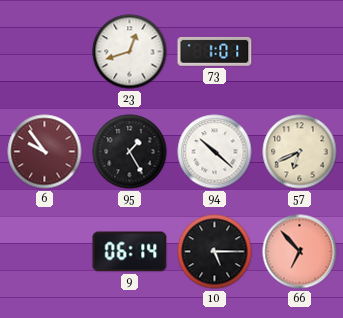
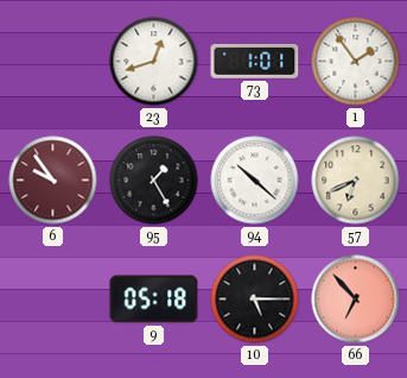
1: none -> 1:54
9: 06:14 -> 05:18
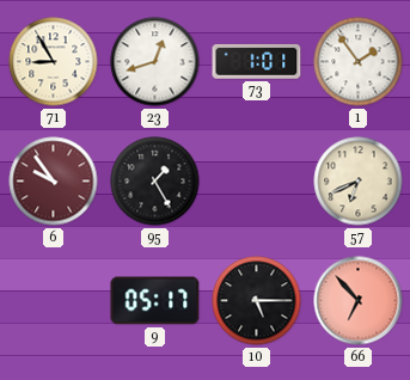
71: none -> 8:55
94: 10:22 -> none
9: 05:18 -> 05:17
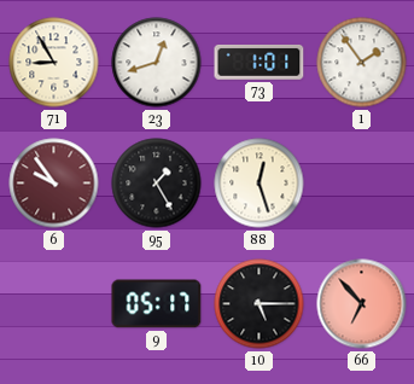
88: none -> 12:27
57: 6:41 -> none
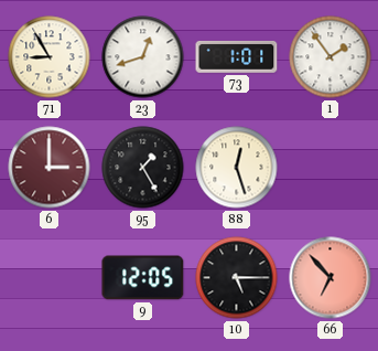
6: 9:54 -> 3:00
9: 05:17 -> 12:05
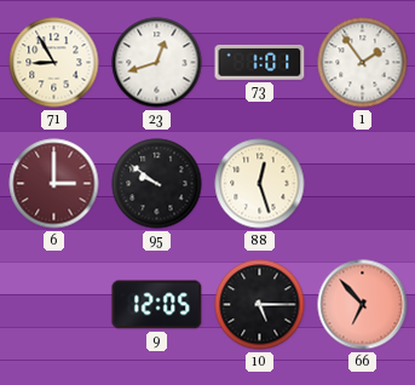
95: 1:25 -> 9:51
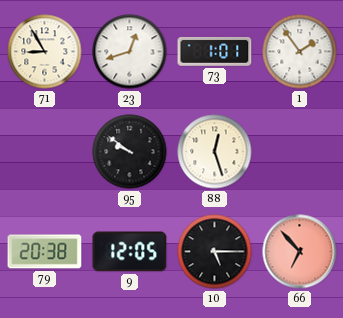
6: 3:00 -> none
79: none -> 20:38
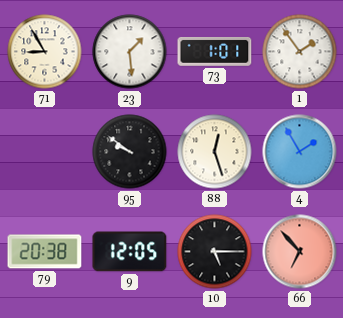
23: 12:42 -> 1:29
4: none -> 1:55
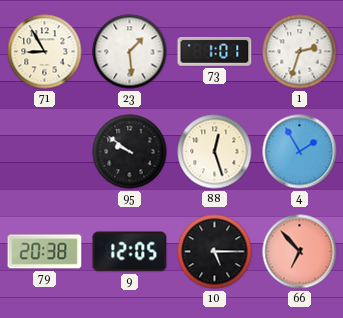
1: 1:54 -> 2:33
